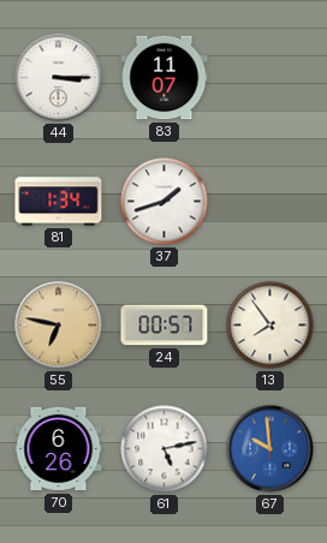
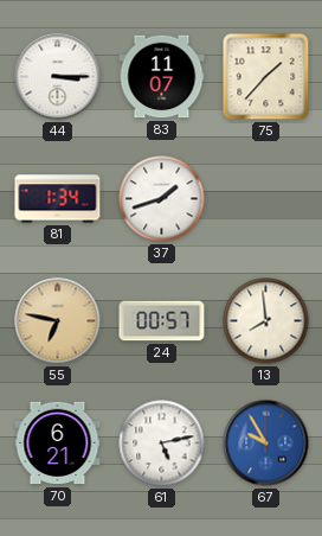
75: none -> 1:37
13: 7:54 -> 7:59
70: 6:26 -> 6:21
67: 9:59 -> 9:55
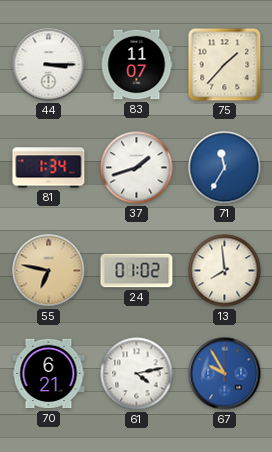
71: none -> 11:35
24: 00:57 -> 01:02
61: 5:13 -> 4:13
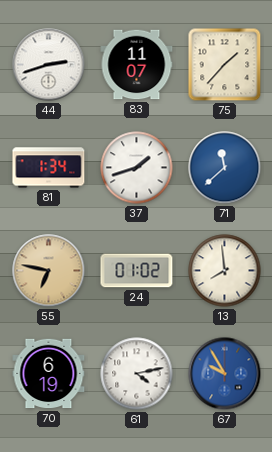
44: 3:15 -> 2:42
71: 11:35 -> 11:38
70: 6:21 -> 6:19
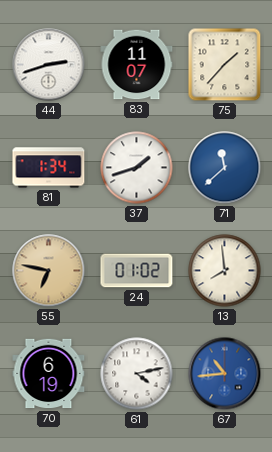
67: 9:55 -> 10:44
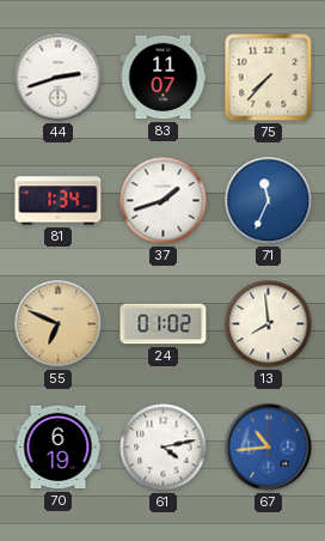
75: 1:37 -> 7:37
71: 11:38 -> 11:34
55: 6:47 -> 6:49
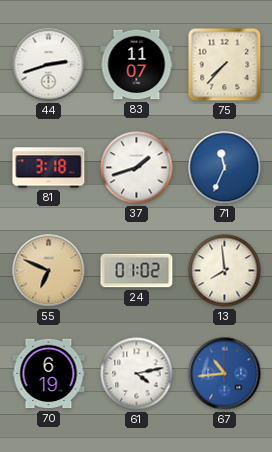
81: 1:34 -> 3:18
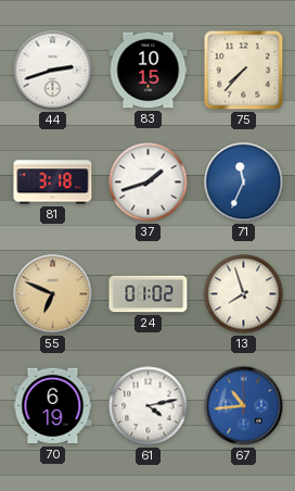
83: 11:07 -> 10:15
13: 7:59 -> 7:57
